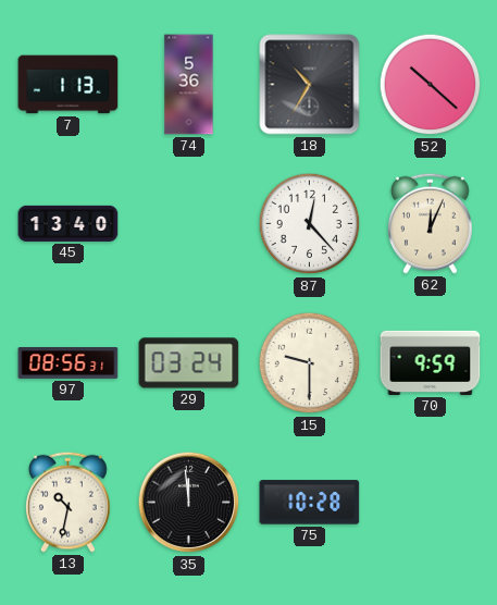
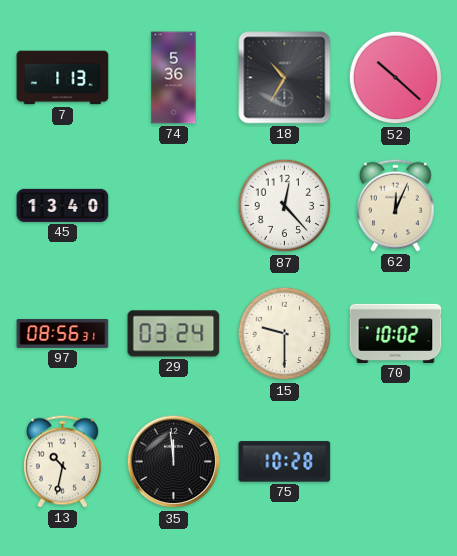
70: 9:59 -> 10:02
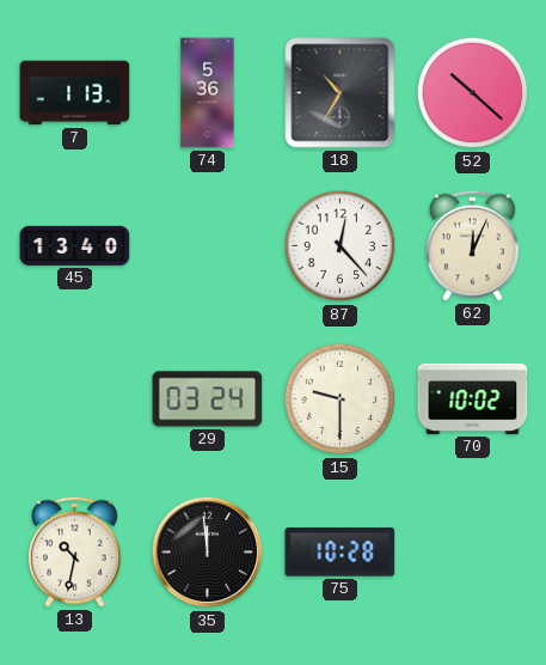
97: 08:56 -> none
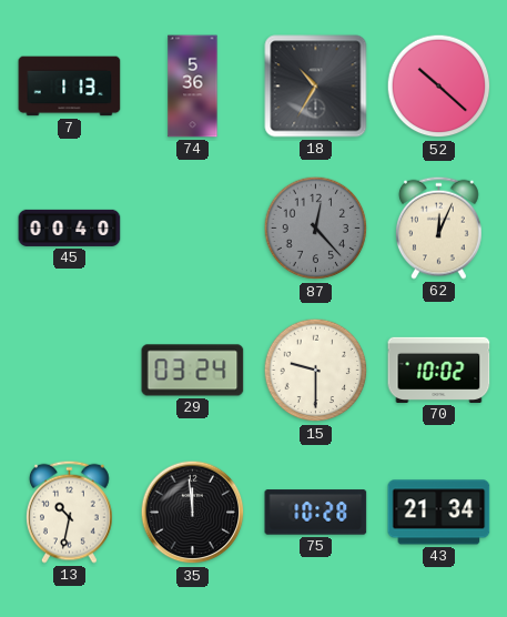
45: 13:40 -> 00:40
87 dial: white -> grey
43: none -> 21:34
